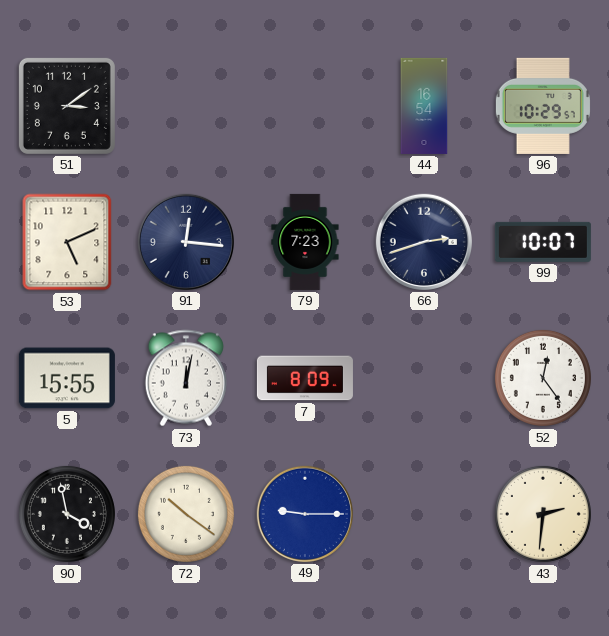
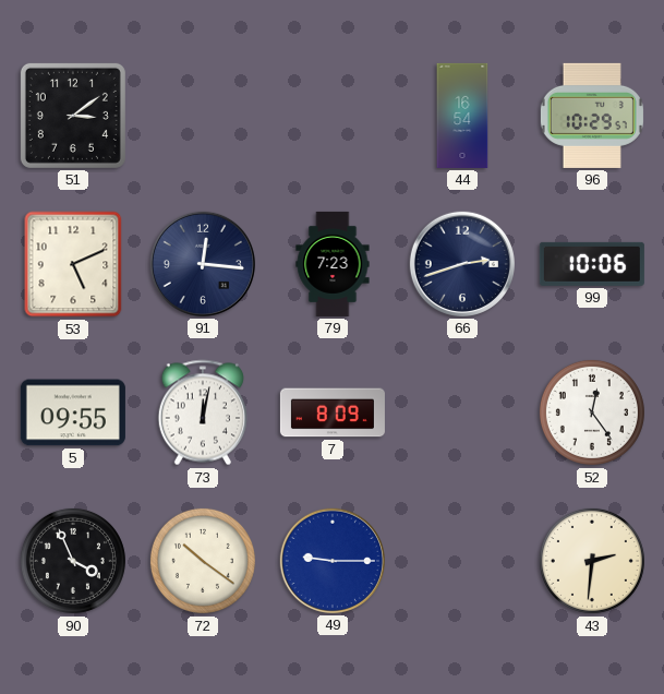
99: 10:07 -> 10:06
5: 15:55 -> 09:55
90: 3:58 -> 3:56
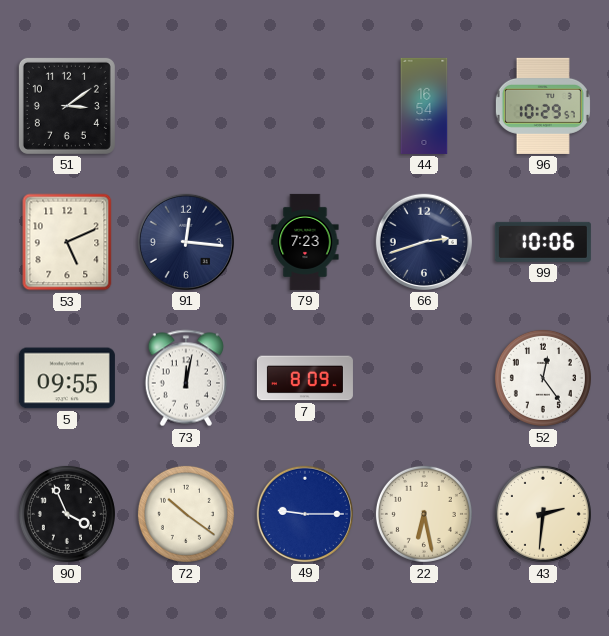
22: none -> 6:28
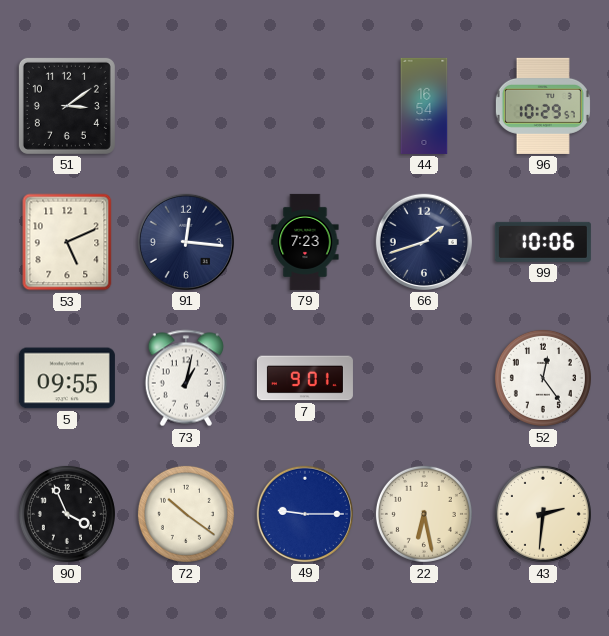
66: 2:42 -> 1:42
73: 12:02 -> 1:02
7: 8:09 -> 9:01
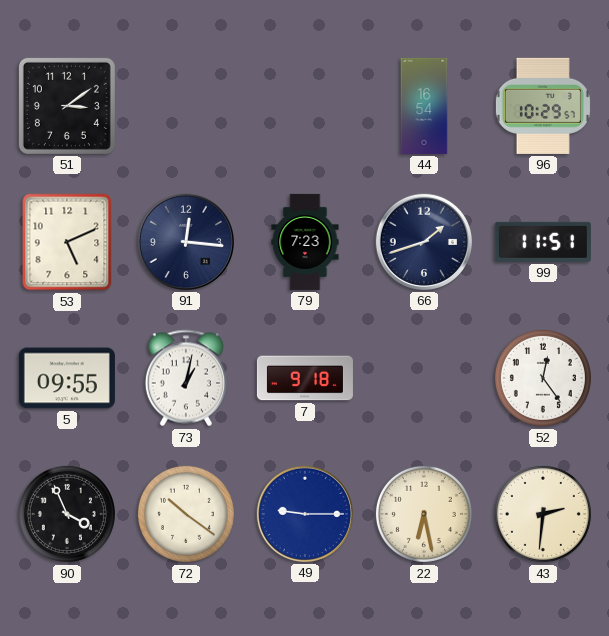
99: 10:06 -> 11:51
7: 9:01 -> 9:18
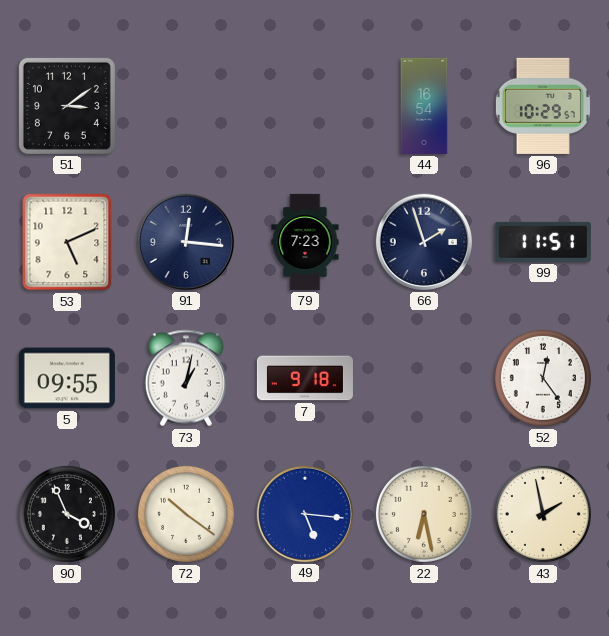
66: 1:42 -> 1:57
49: 9:15 -> 5:16
43: 2:31 -> 1:58
